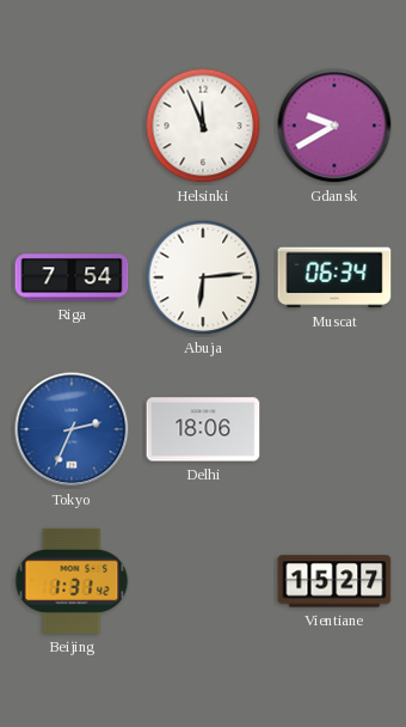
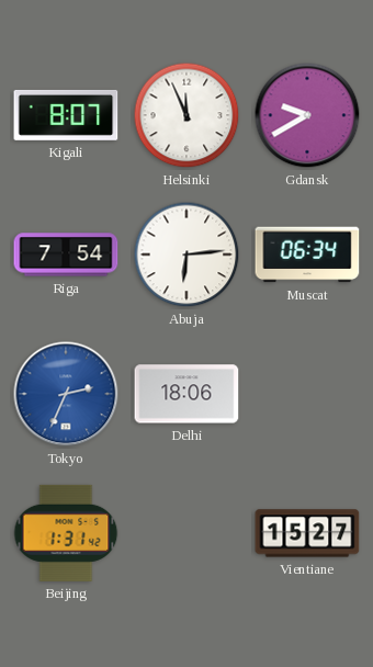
Kigali: none -> 8:07
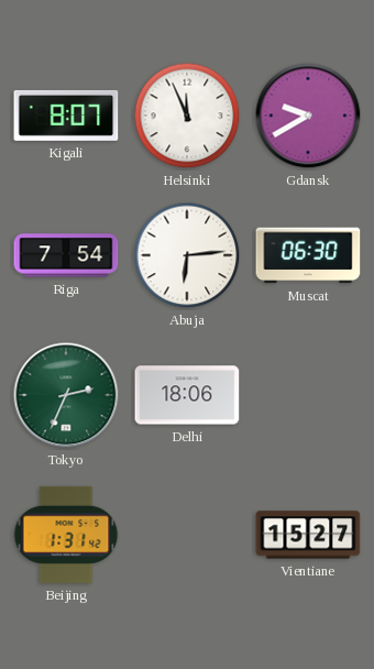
Muscat: 06:34 -> 06:30
Tokyo dial: blue -> green
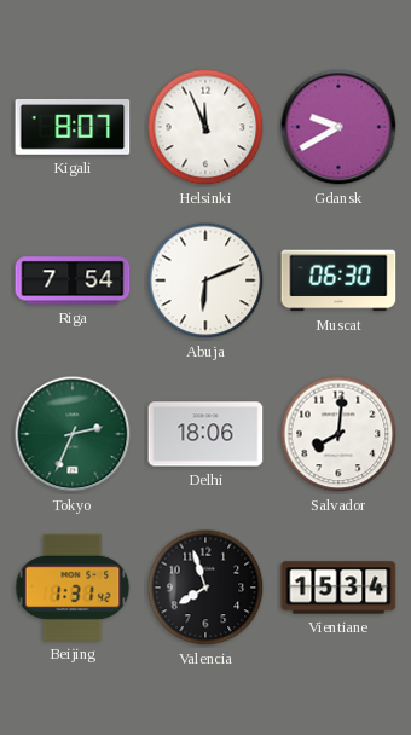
Abuja: 6:14 -> 6:11
Salvador: none -> 8:01
Valencia: none -> 7:57
Vientiane: 15:27 -> 15:34
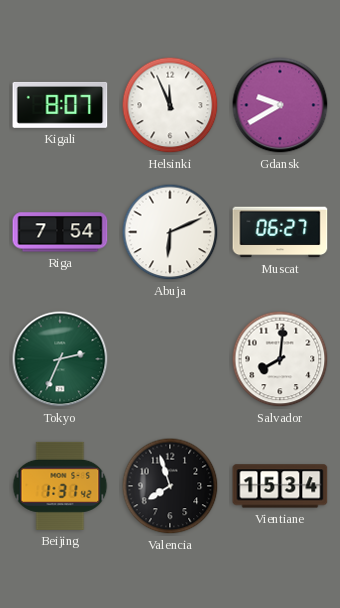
Muscat: 06:30 -> 06:27
Delhi: 18:06 -> none
